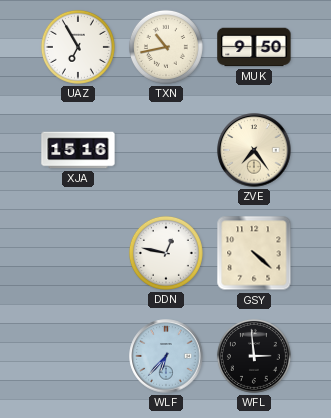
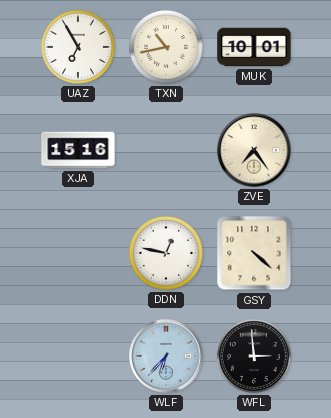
MUK: 9:50 -> 10:01
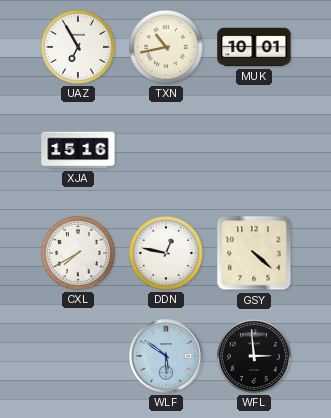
ZVE: 7:24 -> none
CXL: none -> 7:40
WLF: 6:37 -> 5:51
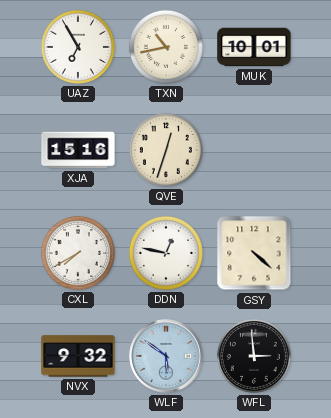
QVE: none -> 12:33
NVX: none -> 9:32
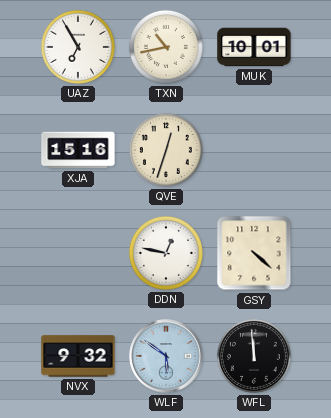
CXL: 7:40 -> none
WFL: 2:59 -> 11:59
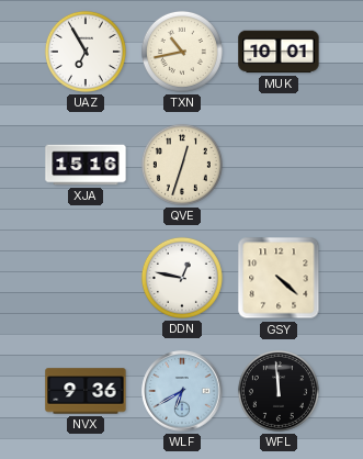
NVX: 9:32 -> 9:36
WLF: 5:51 -> 6:40
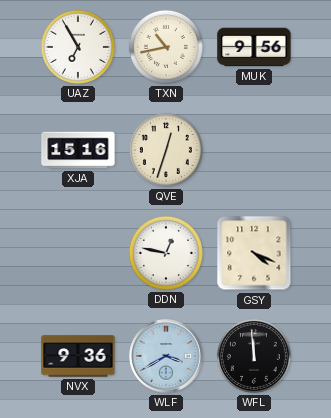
MUK: 10:01 -> 9:56
GSY: 4:22 -> 4:19
WLF: 6:40 -> 3:40
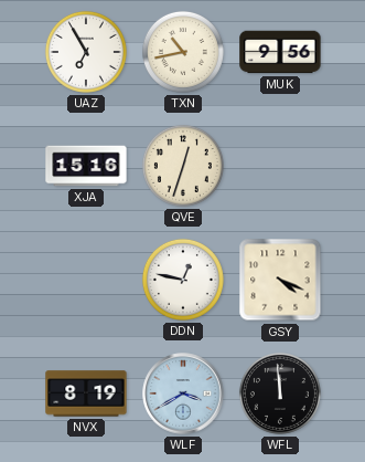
NVX: 9:36 -> 8:19
